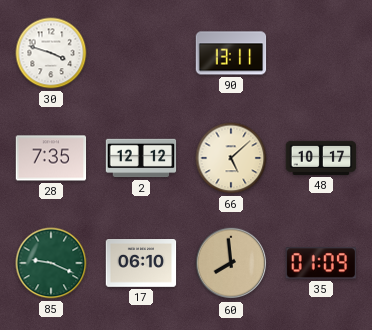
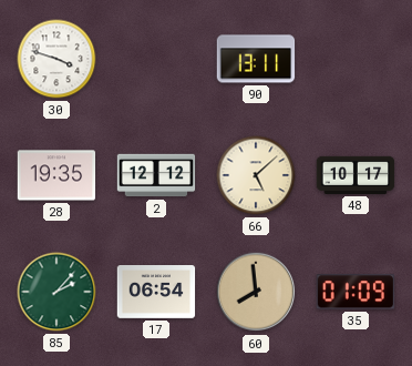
28: 7:35 -> 19:35
85: 9:19 -> 2:07
17: 06:10 -> 06:54
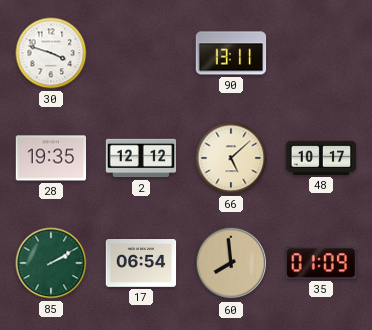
85: 2:07 -> 2:10
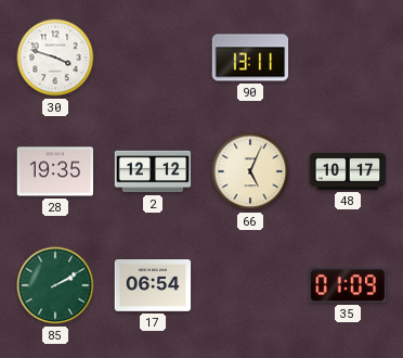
66: 5:08 -> 5:04
60: 7:59 -> none
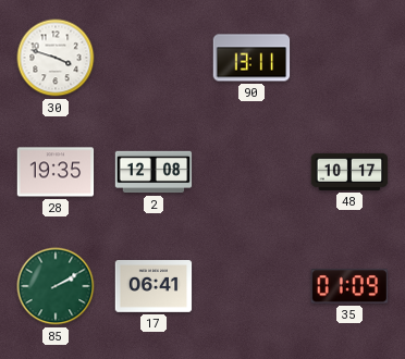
2: 12:12 -> 12:08
66: 5:04 -> none
17: 06:54 -> 06:41
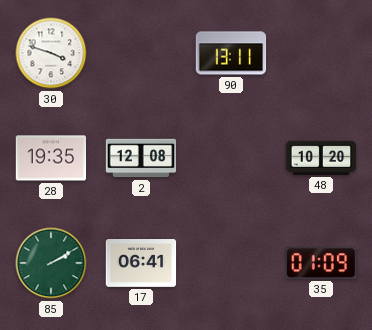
48: 10:17 -> 10:20
